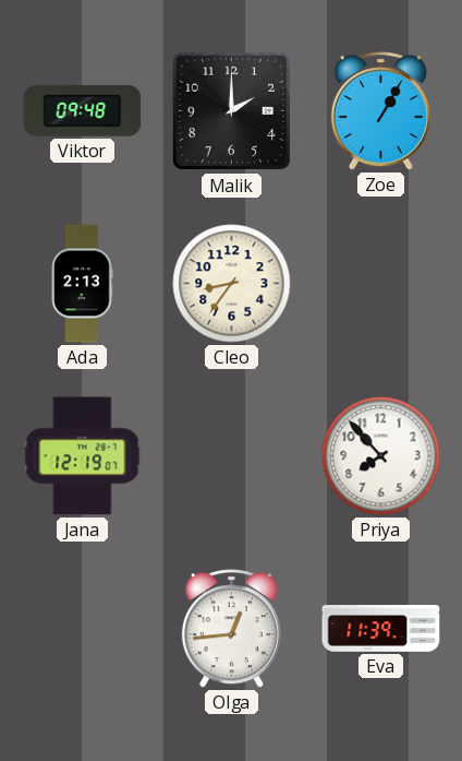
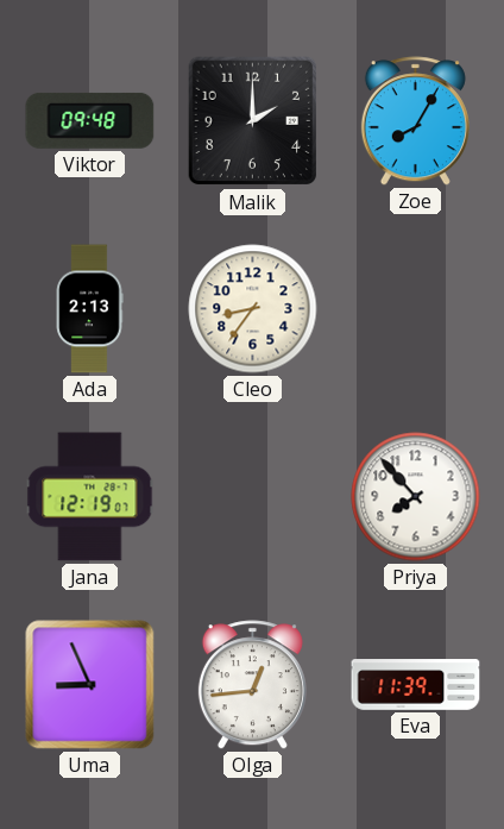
Zoe: 1:05 -> 8:05
Uma: none -> 8:56
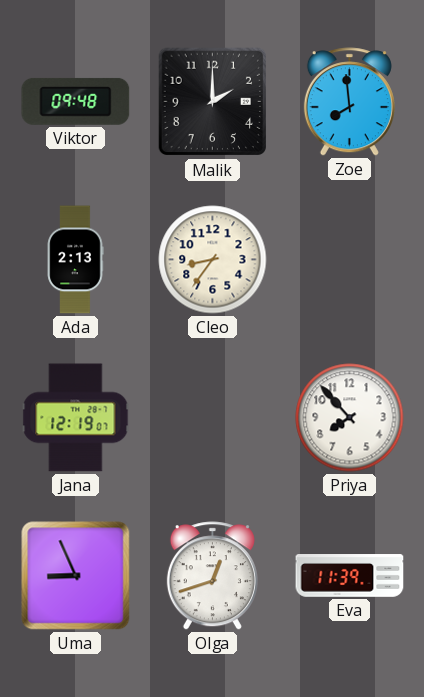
Zoe: 8:05 -> 7:59
Olga: 12:44 -> 12:42
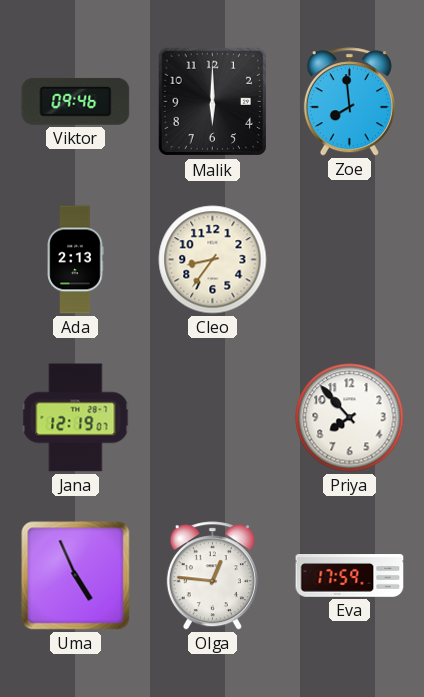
Viktor: 09:48 -> 09:46
Malik: 2:00 -> 6:00
Uma: 8:56 -> 4:56
Olga: 12:42 -> 12:46
Eva: 11:39 -> 17:59
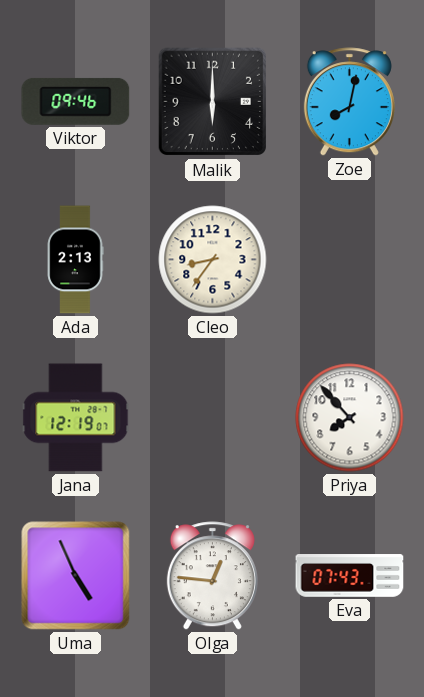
Zoe: 7:59 -> 8:02
Eva: 17:59 -> 07:43
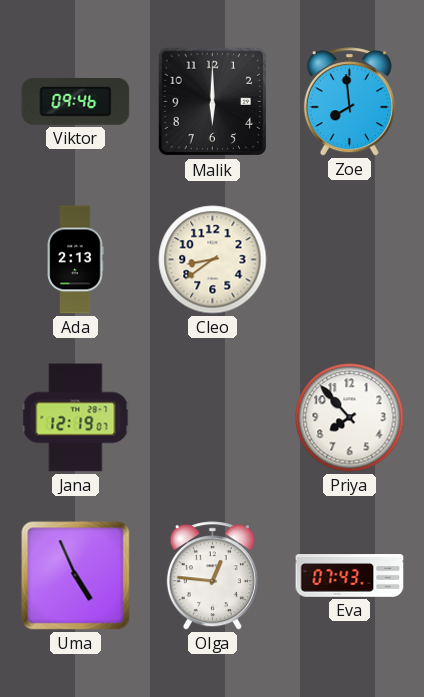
Zoe: 8:02 -> 7:59
Cleo: 8:36 -> 8:39
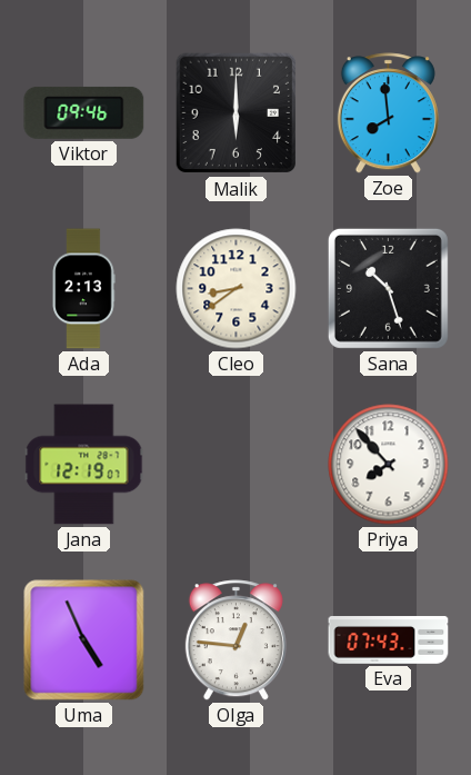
Sana: none -> 10:27
